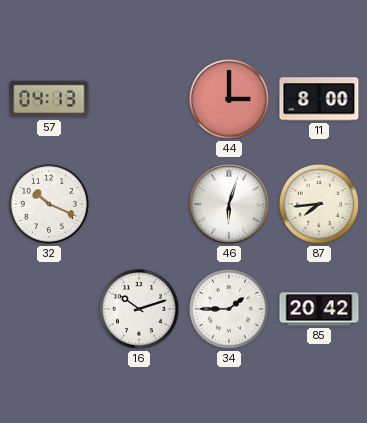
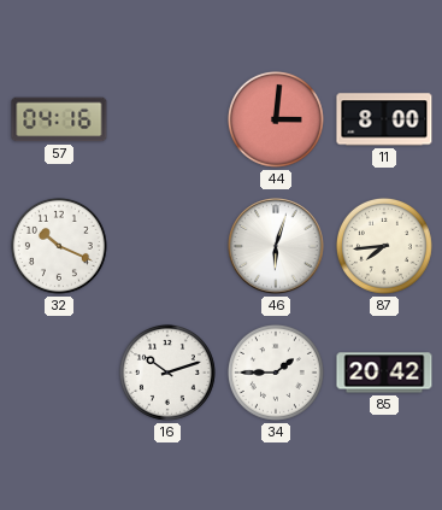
57: 04:13 -> 04:16
44: 3:00 -> 3:01
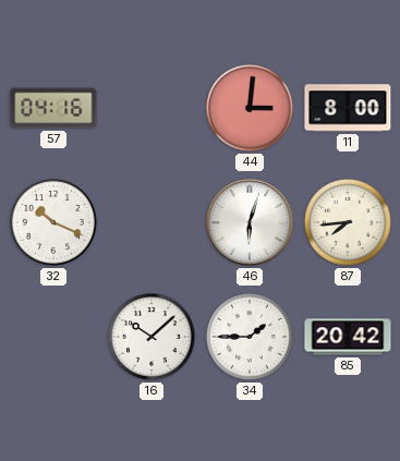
16: 10:12 -> 10:08
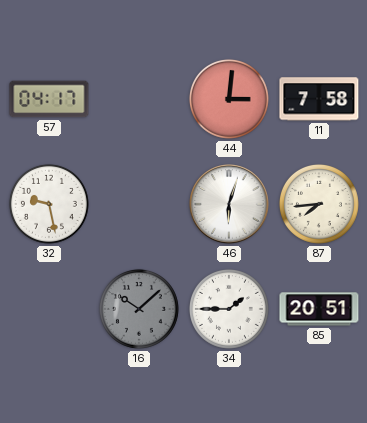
57: 04:16 -> 04:17
11: 8:00 -> 7:58
32: 10:19 -> 9:28
16 dial: white -> grey
85: 20:42 -> 20:51
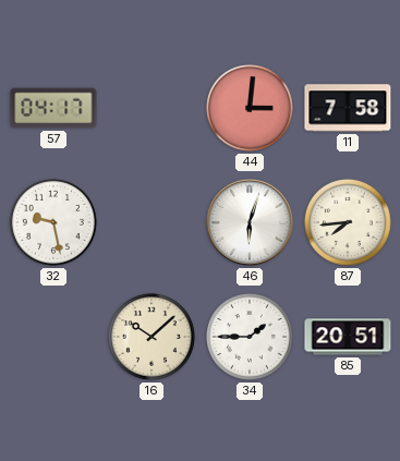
16 dial: grey -> cream
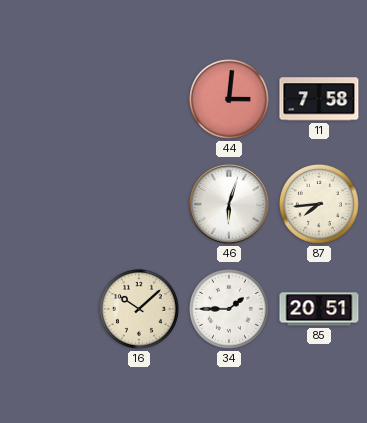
57: 04:17 -> none
32: 9:28 -> none
